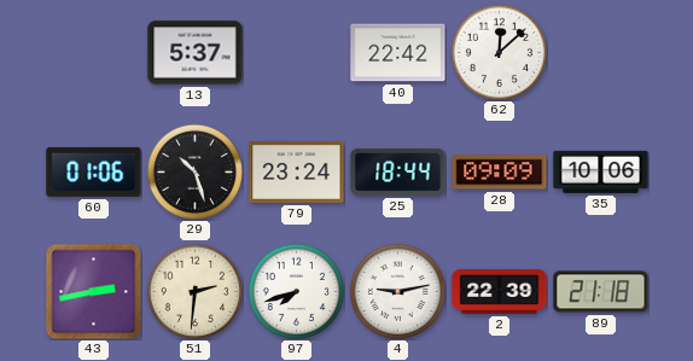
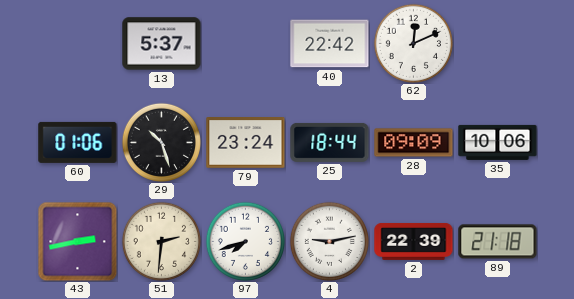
62: 12:08 -> 12:11
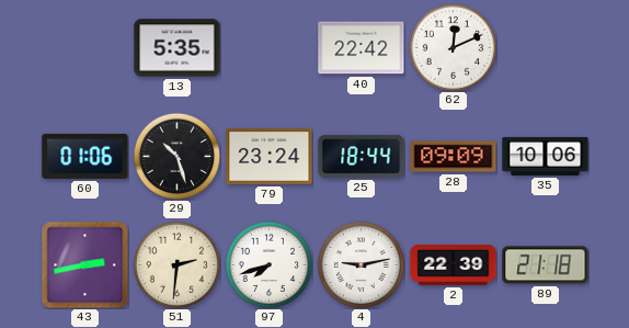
13: 5:37 -> 5:35
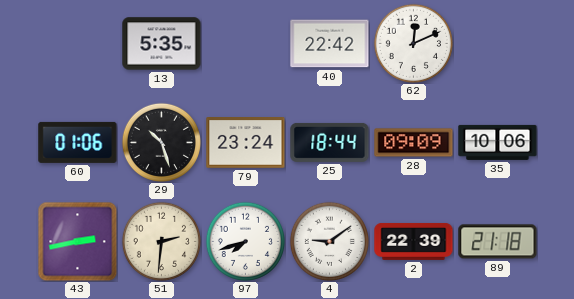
4: 9:13 -> 9:09
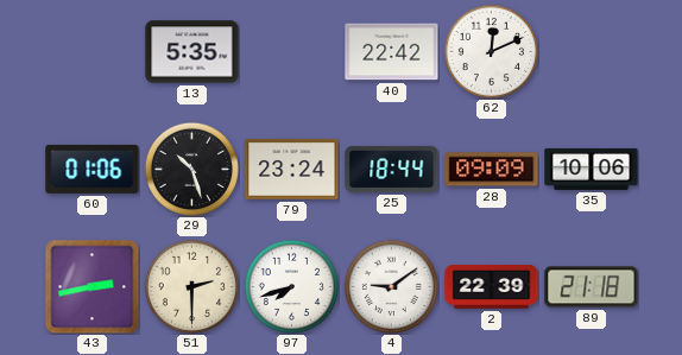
51: 2:31 -> 2:30
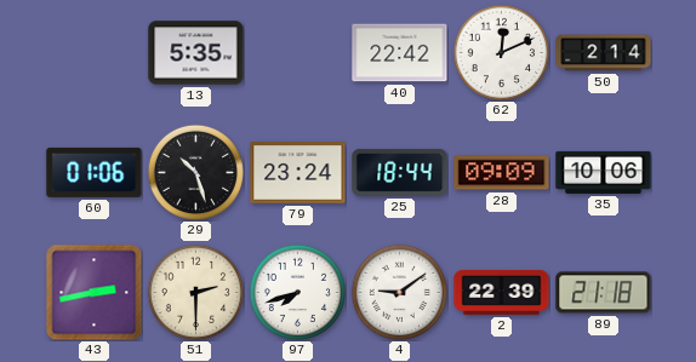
50: none -> 2:14
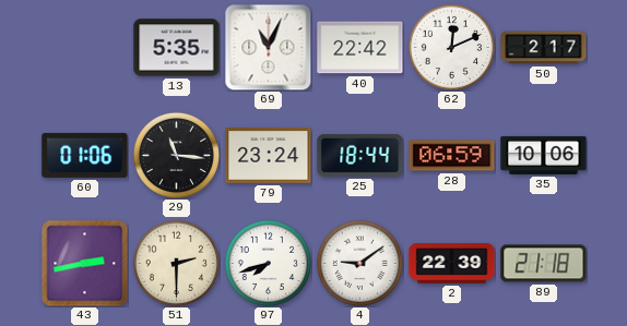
69: none -> 11:04
50: 2:14 -> 2:17
29: 10:27 -> 11:16
28: 09:09 -> 06:59
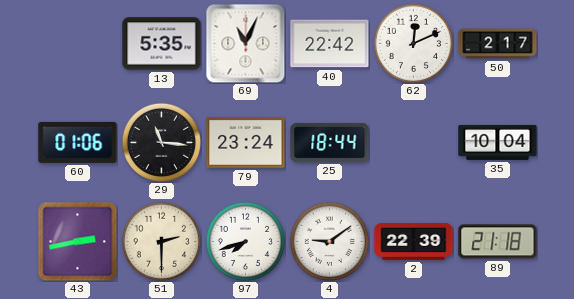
28: 06:59 -> none
35: 10:06 -> 10:04
